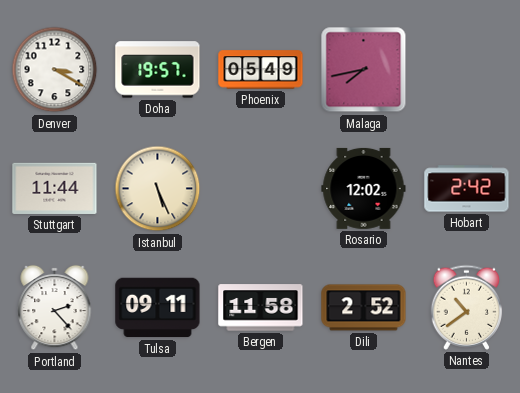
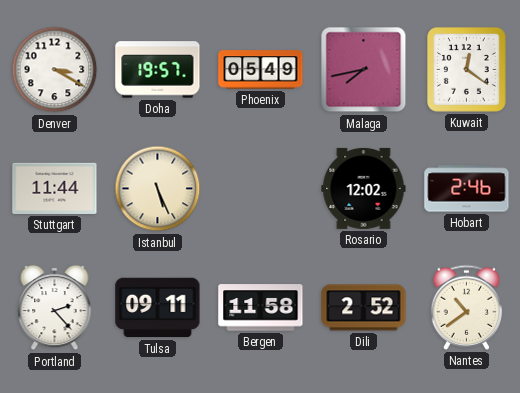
Kuwait: none -> 12:21
Hobart: 2:42 -> 2:46
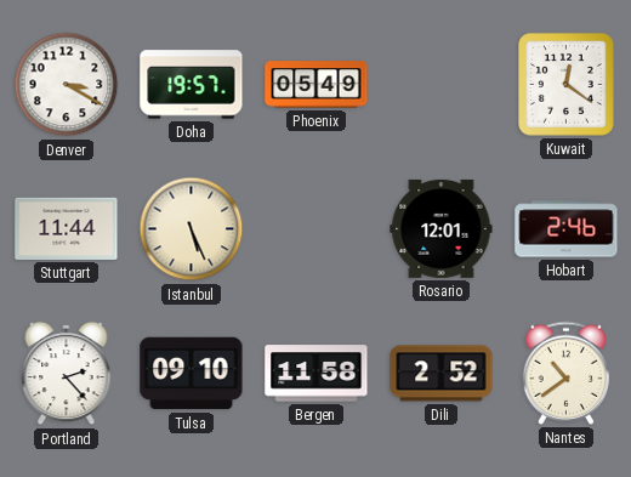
Malaga: 7:43 -> none
Rosario: 12:02 -> 12:01
Tulsa: 09:11 -> 09:10
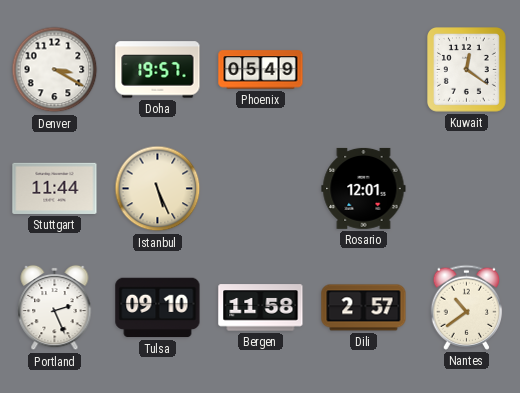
Hobart: 2:46 -> none
Portland: 2:23 -> 2:26
Dili: 2:52 -> 2:57
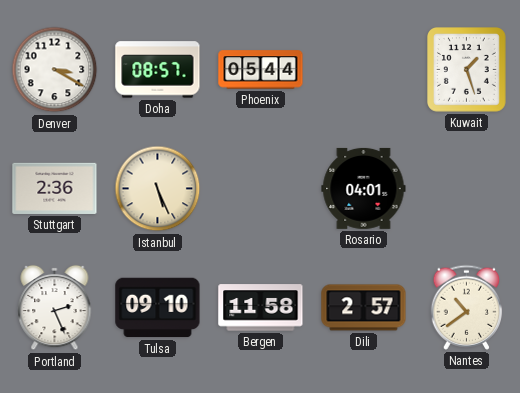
Doha: 19:57 -> 08:57
Phoenix: 05:49 -> 05:44
Kuwait: 12:21 -> 1:27
Stuttgart: 11:44 -> 2:36
Rosario: 12:01 -> 04:01
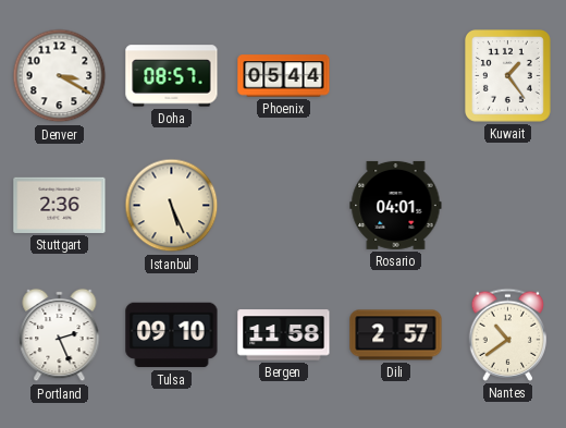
Kuwait: 1:27 -> 1:24
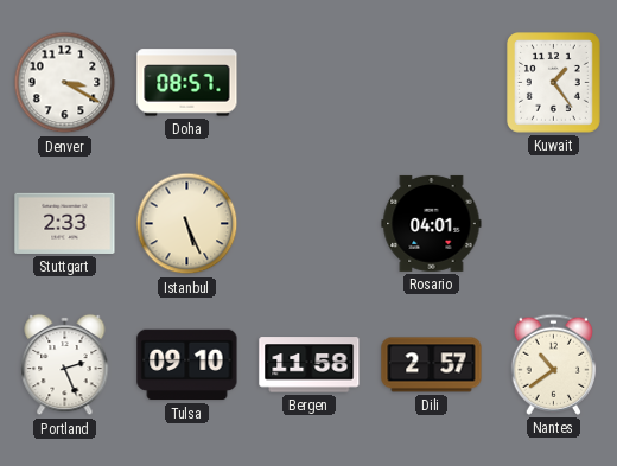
Phoenix: 05:44 -> none
Stuttgart: 2:36 -> 2:33
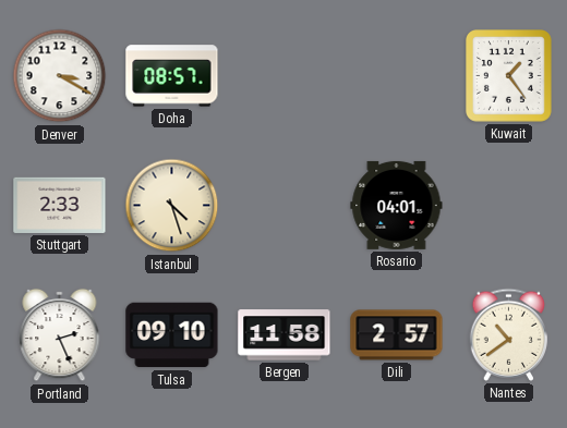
Istanbul: 5:26 -> 4:27
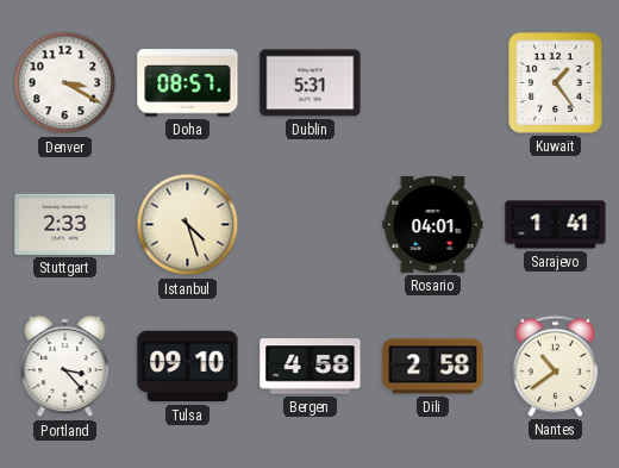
Dublin: none -> 5:31
Sarajevo: none -> 1:41
Portland: 2:26 -> 3:23
Bergen: 11:58 -> 4:58
Dili: 2:57 -> 2:58
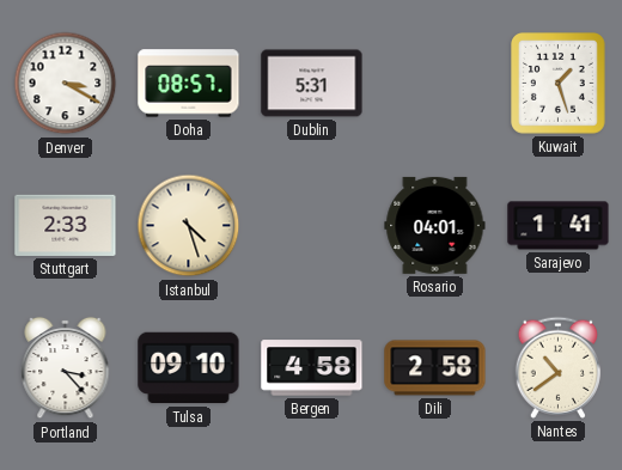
Kuwait: 1:24 -> 1:27
